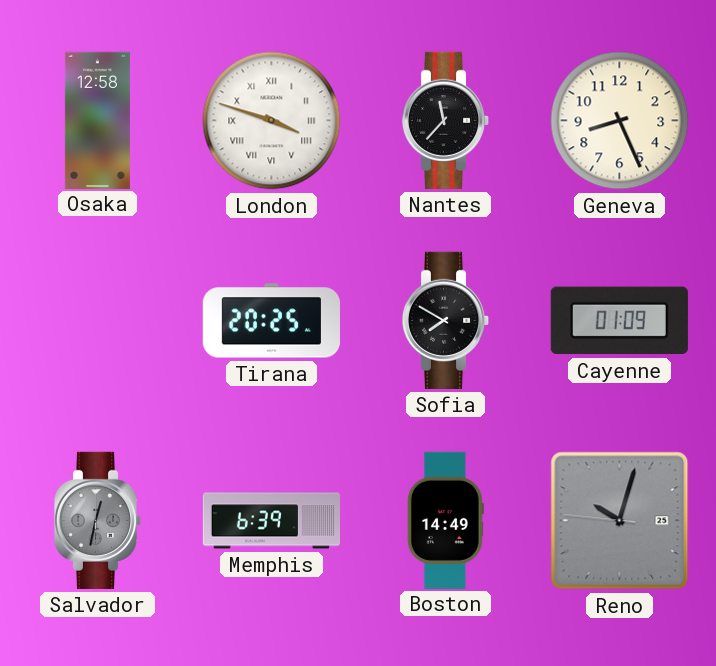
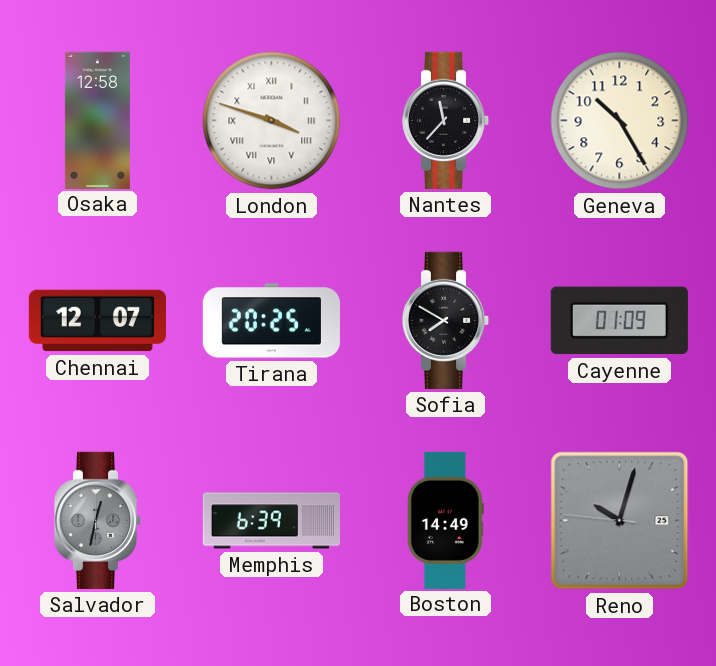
Geneva: 8:26 -> 10:25
Chennai: none -> 12:07
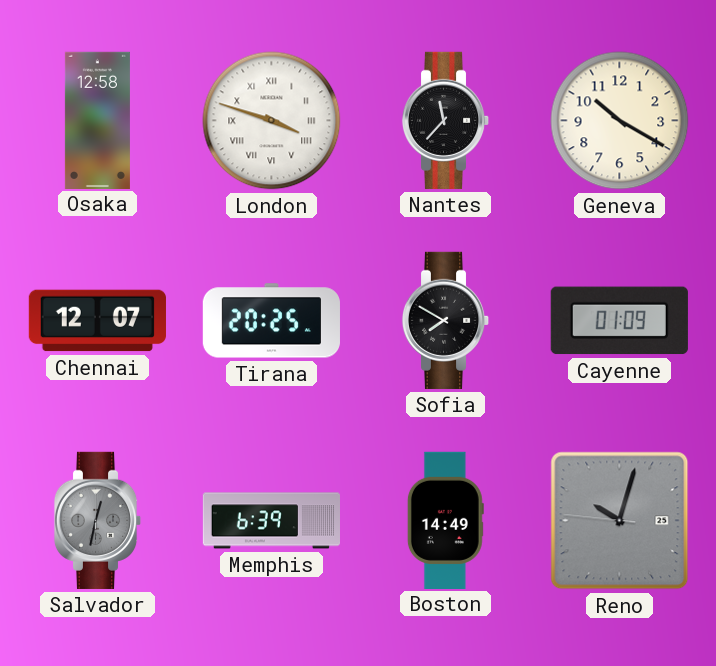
Geneva: 10:25 -> 10:20
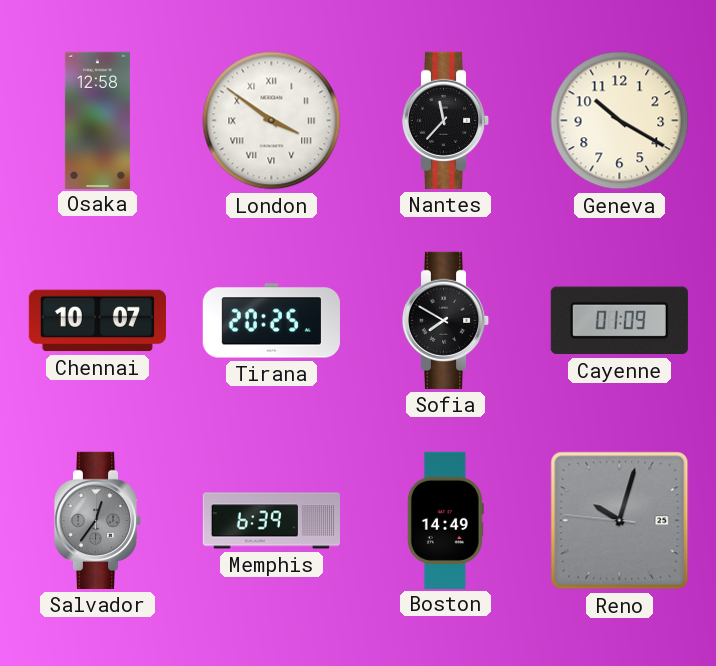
London: 3:48 -> 3:51
Chennai: 12:07 -> 10:07
Salvador: 12:32 -> 12:36
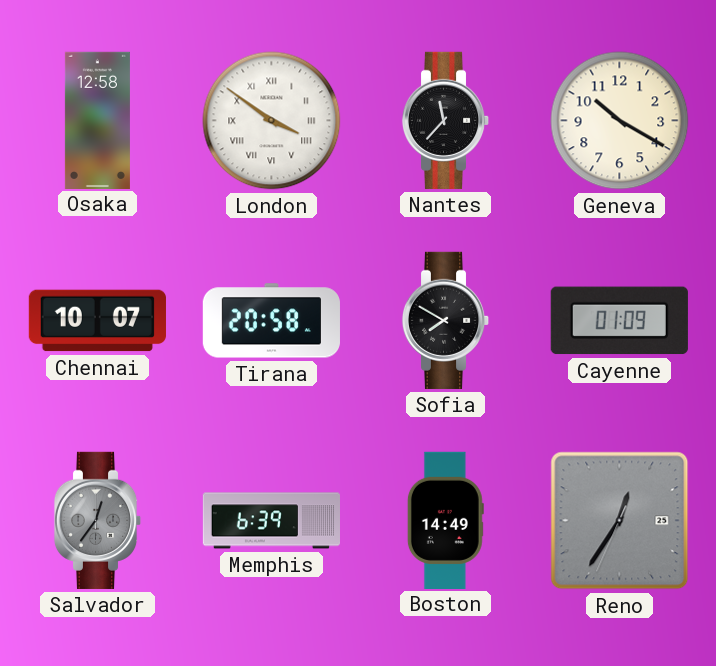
Tirana: 20:25 -> 20:58
Reno: 10:02 -> 12:35
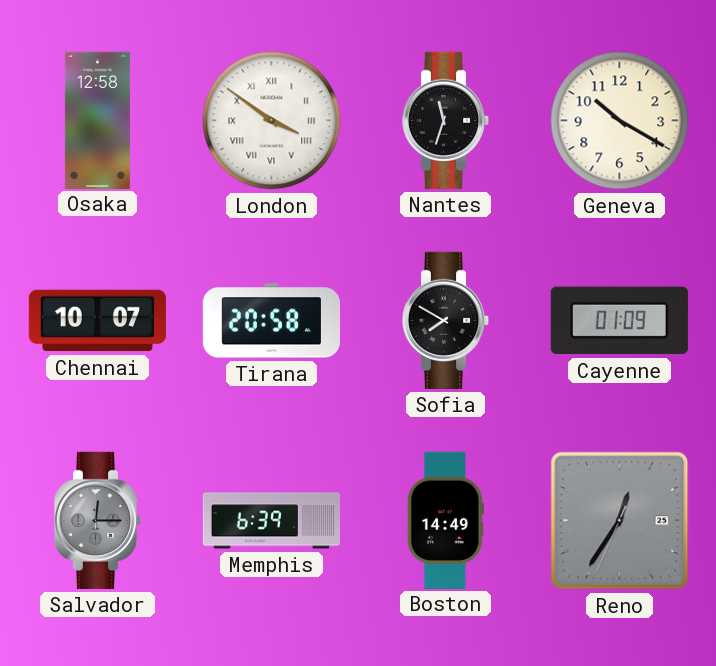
Nantes: 11:37 -> 11:33
Salvador: 12:36 -> 12:15
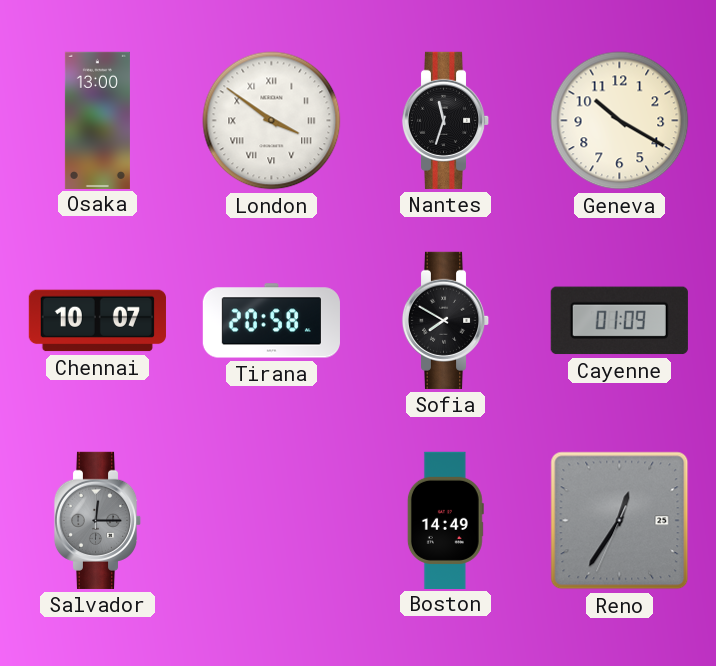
Osaka: 12:58 -> 13:00
Memphis: 6:39 -> none
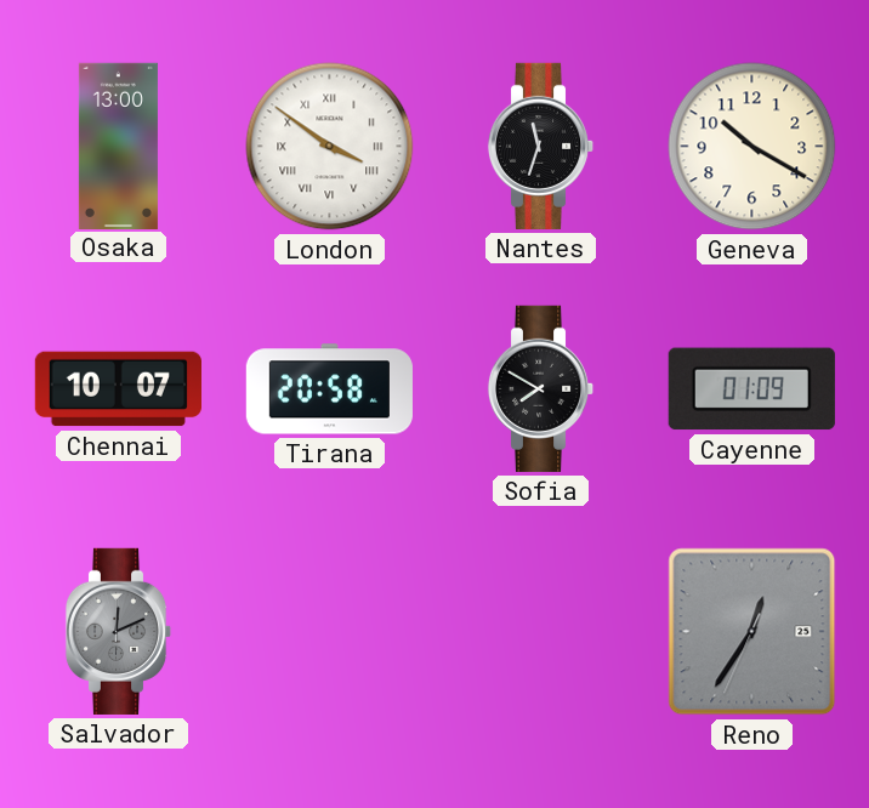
Salvador: 12:15 -> 12:11
Boston: 14:49 -> none
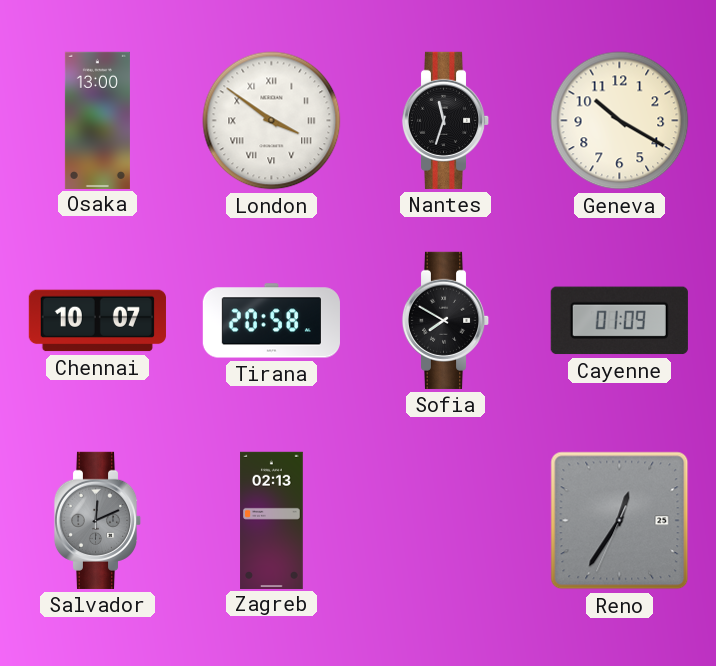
Zagreb: none -> 02:13
